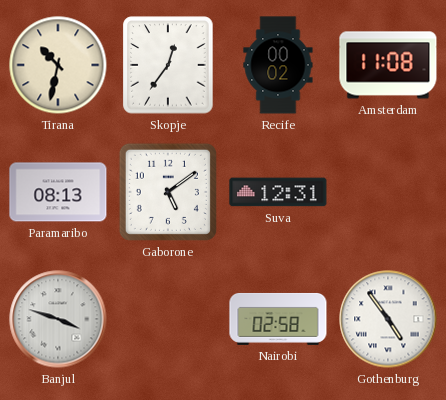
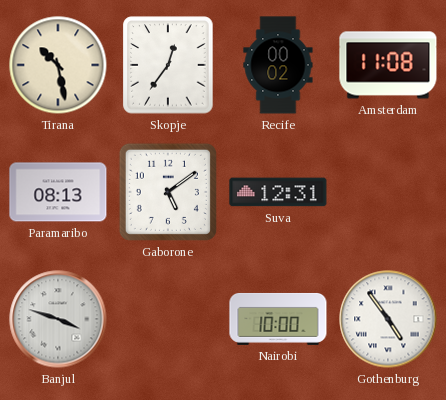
Tirana: 10:32 -> 10:28
Nairobi: 02:58 -> 10:00
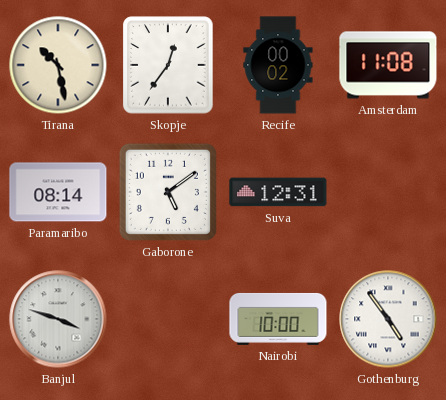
Paramaribo: 08:13 -> 08:14
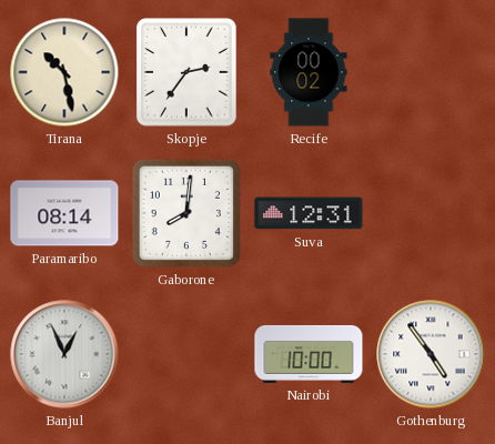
Skopje: 12:36 -> 2:36
Amsterdam: 11:08 -> none
Gaborone: 5:09 -> 8:01
Banjul: 3:48 -> 12:56
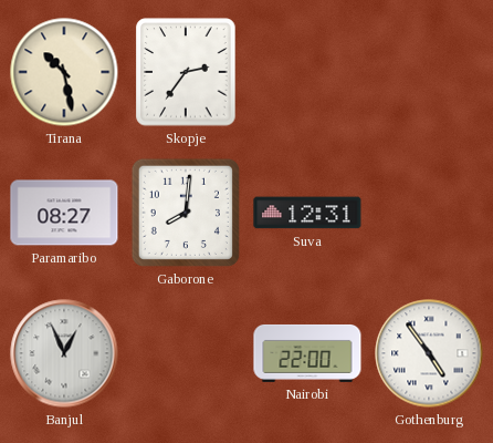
Recife: 00:02 -> none
Paramaribo: 08:14 -> 08:27
Nairobi: 10:00 -> 22:00
